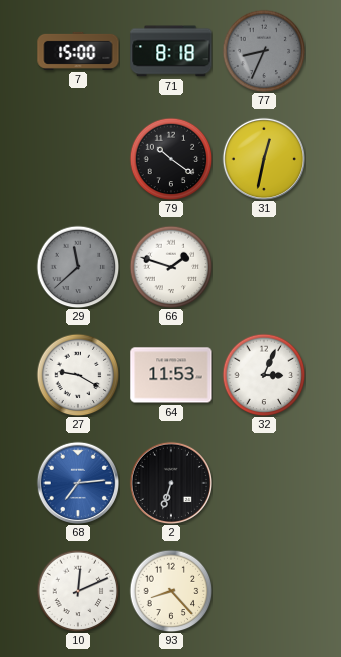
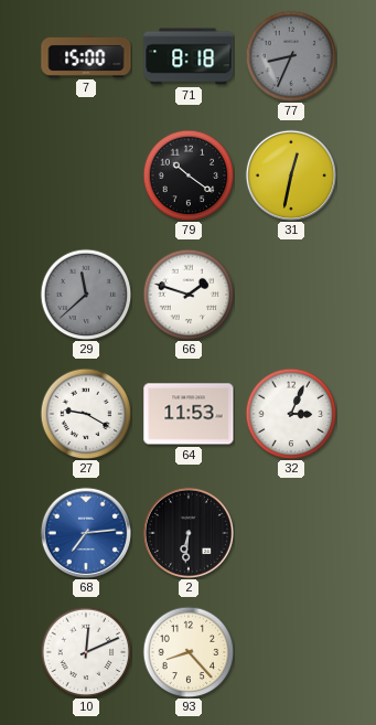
2: 6:33 -> 6:31
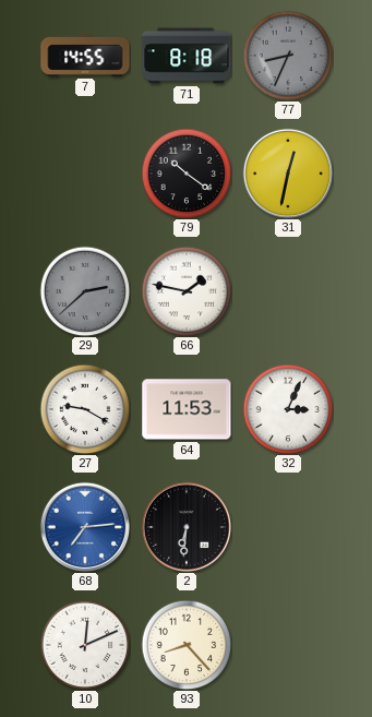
7: 15:00 -> 14:55
29: 11:38 -> 2:38
66: 1:48 -> 1:47
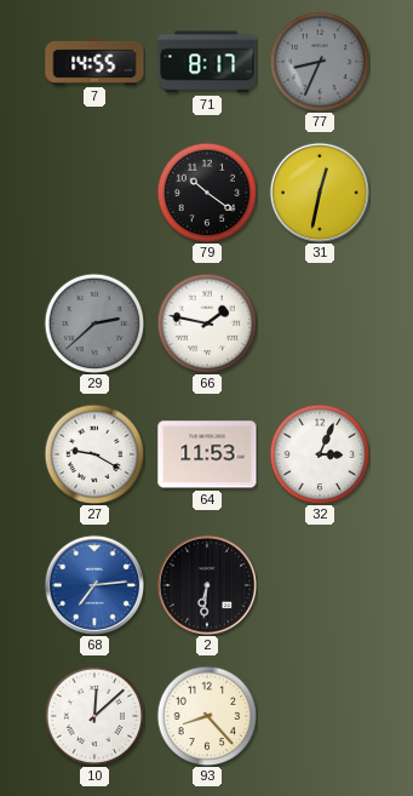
71: 8:18 -> 8:17
10: 12:11 -> 12:08
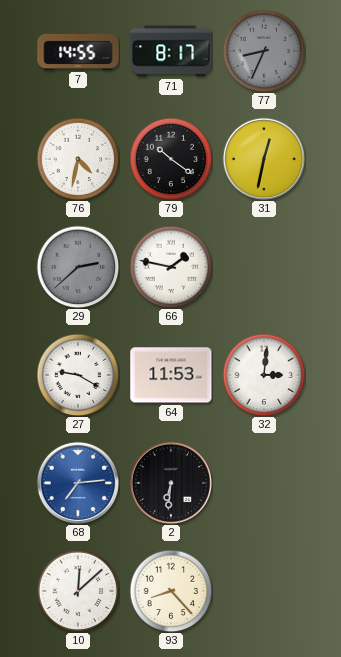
76: none -> 4:32
32: 3:04 -> 3:01
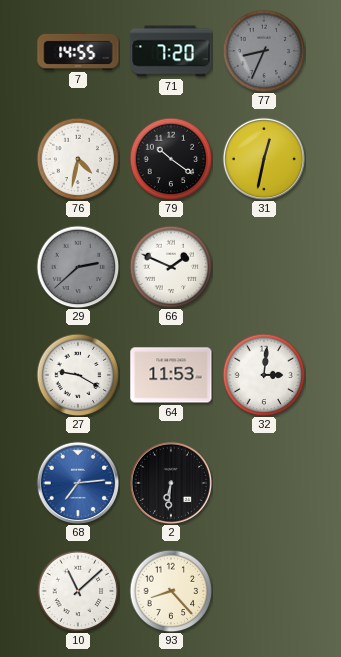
71: 8:17 -> 7:20
66: 1:47 -> 1:49
10: 12:08 -> 11:08
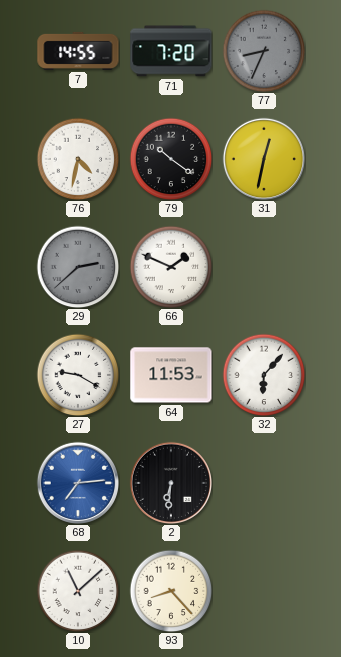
32: 3:01 -> 6:07
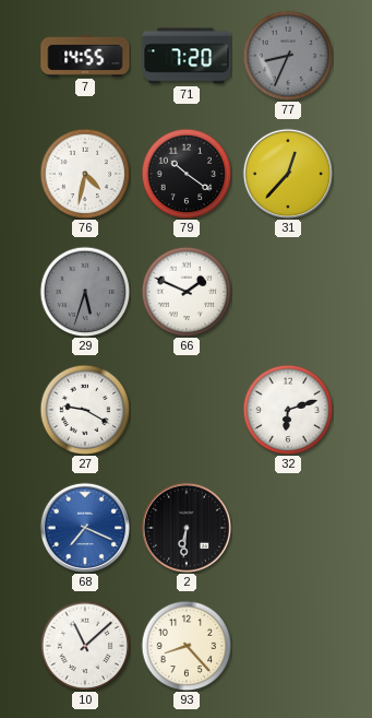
31: 12:32 -> 12:37
29: 2:38 -> 5:33
64: 11:53 -> none
32: 6:07 -> 6:12
68: 7:14 -> 7:19
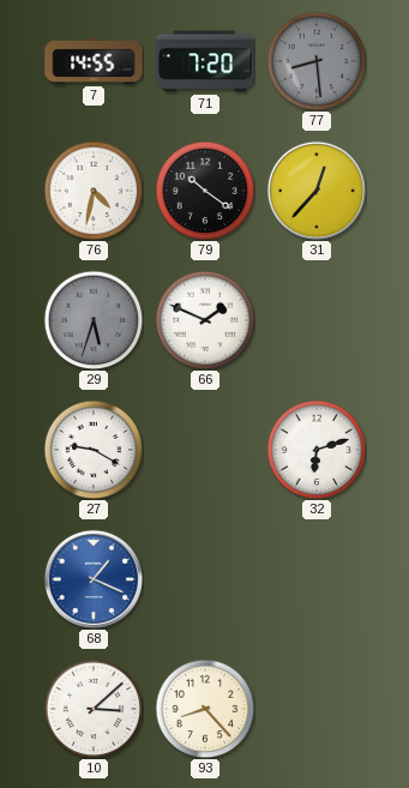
77: 8:34 -> 8:29
68: 7:19 -> 1:19
2: 6:31 -> none
10: 11:08 -> 3:08
